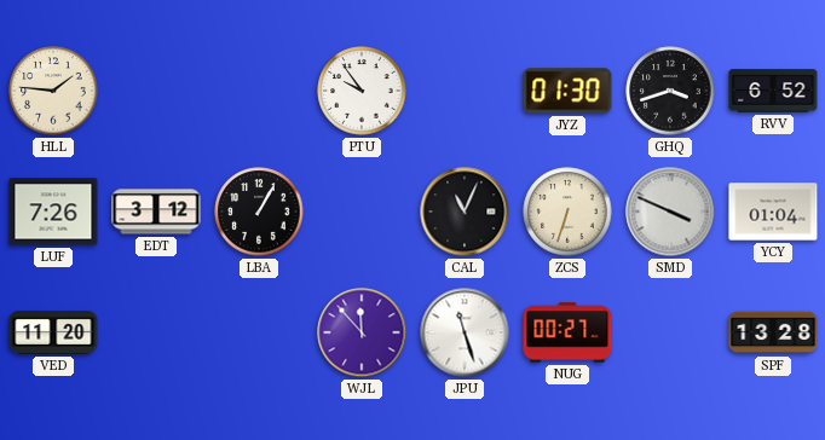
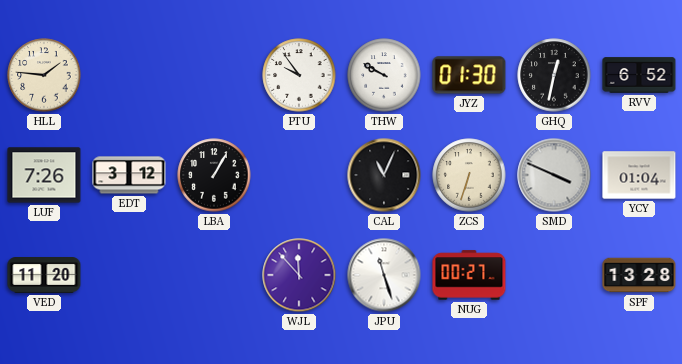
THW: none -> 9:50
GHQ: 3:42 -> 12:32
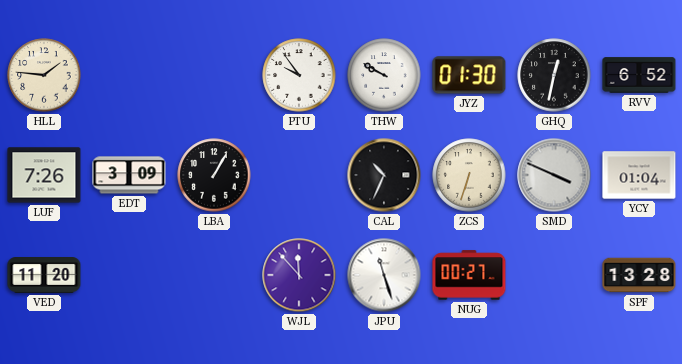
EDT: 3:12 -> 3:09
CAL: 11:04 -> 10:34
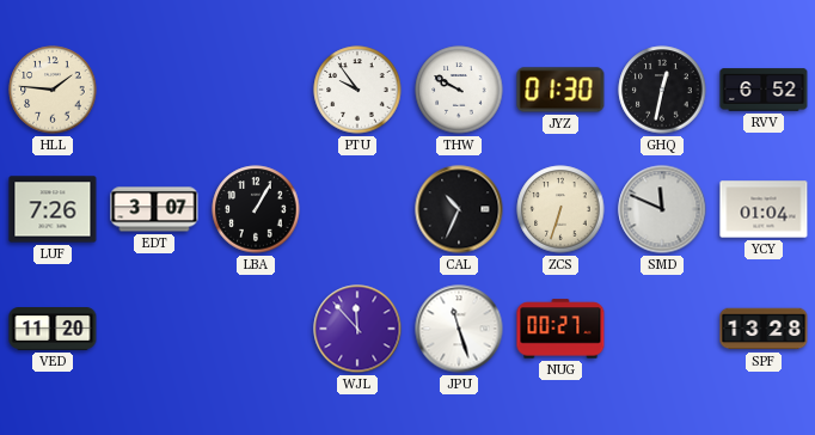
EDT: 3:09 -> 3:07
SMD: 3:49 -> 11:49
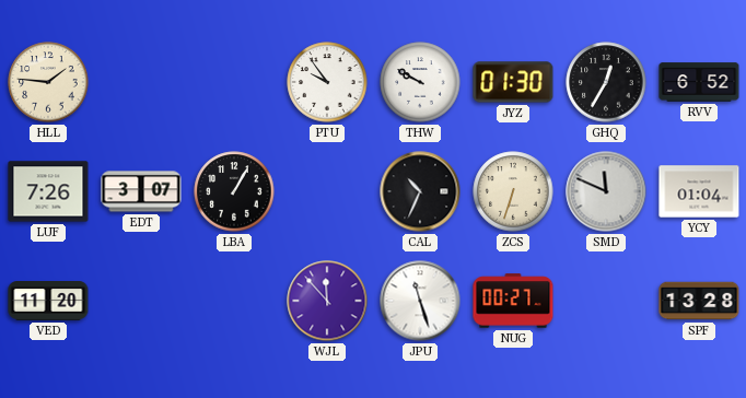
GHQ: 12:32 -> 12:35
